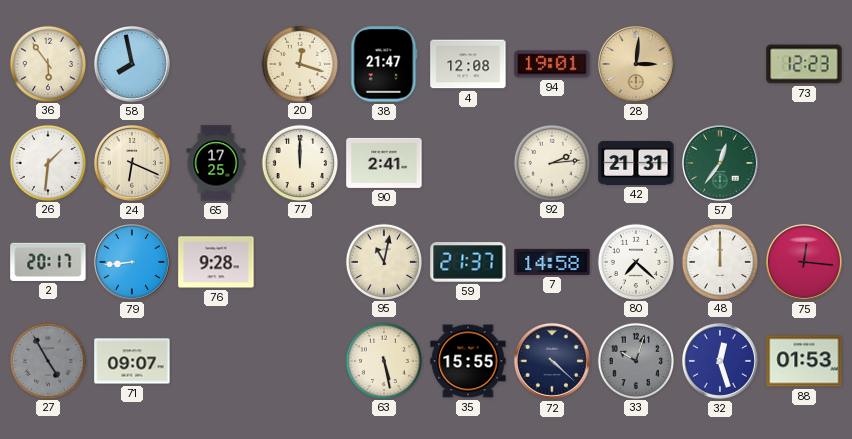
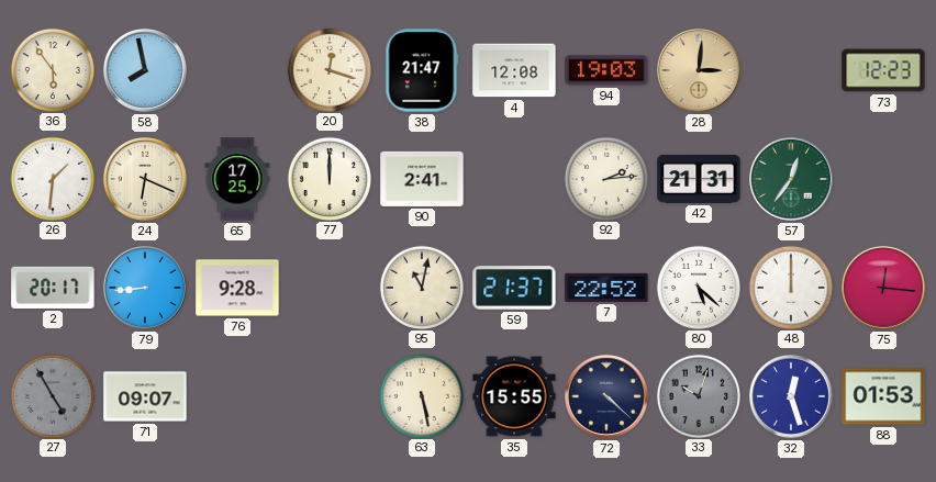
94: 19:01 -> 19:03
7: 14:58 -> 22:52
80: 7:22 -> 5:22
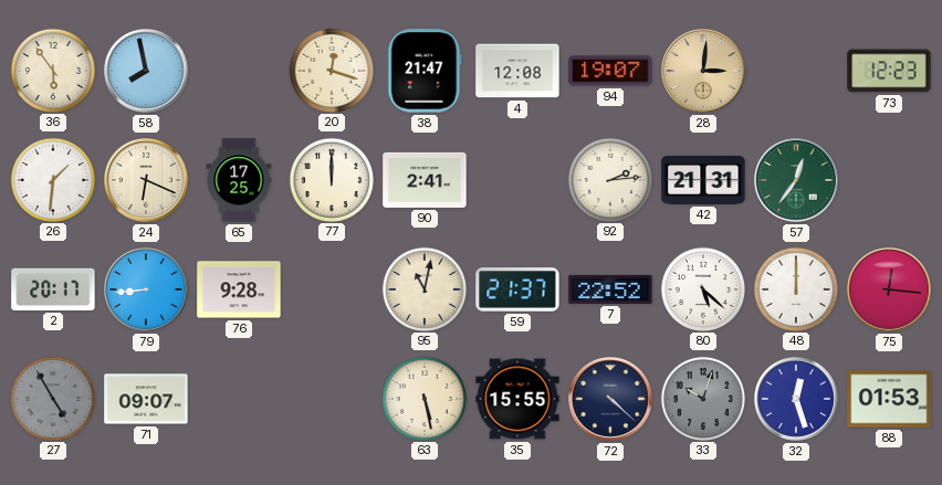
94: 19:03 -> 19:07
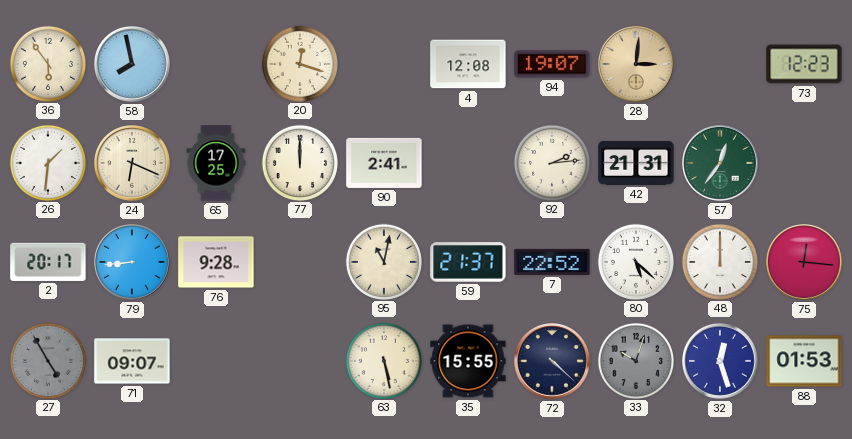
38: 21:47 -> none
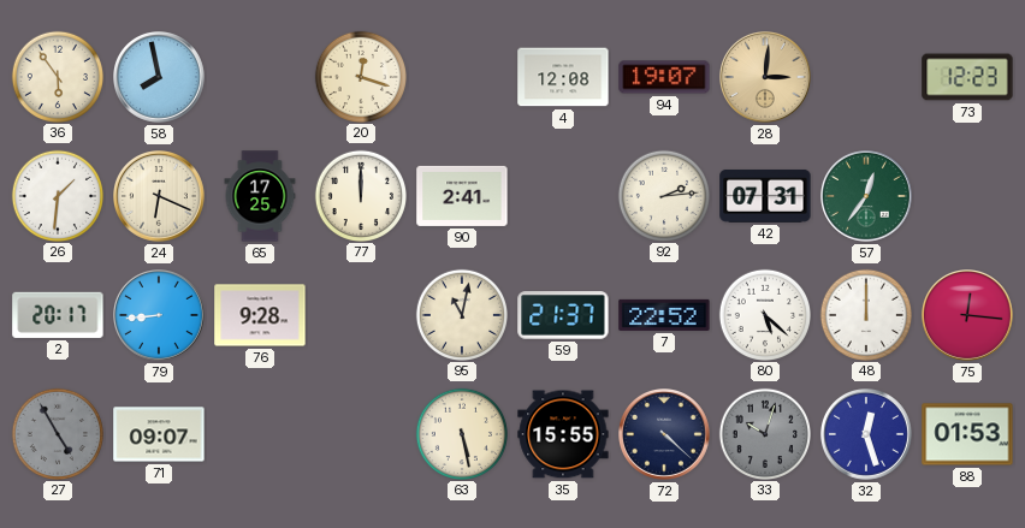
42: 21:31 -> 07:31
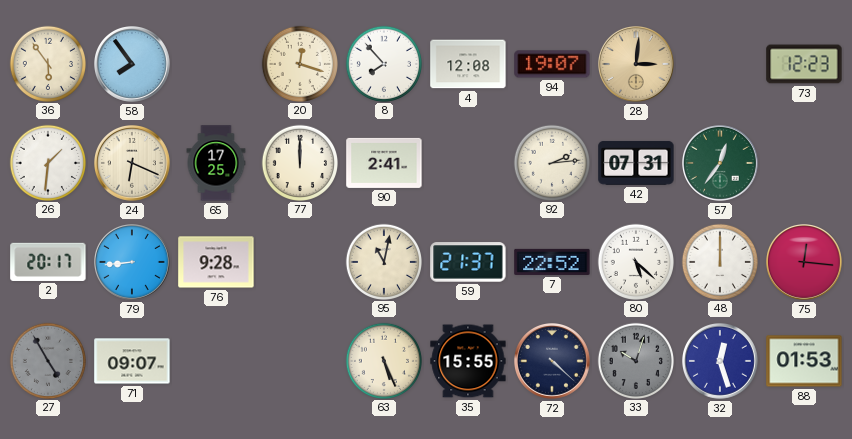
58: 7:58 -> 7:54
8: none -> 7:53
63: 5:28 -> 5:26
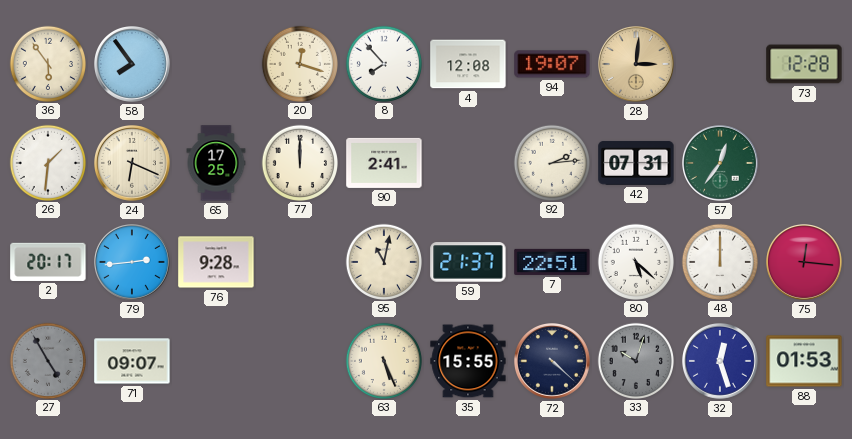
73: 12:23 -> 12:28
79: 8:44 -> 2:44
7: 22:52 -> 22:51
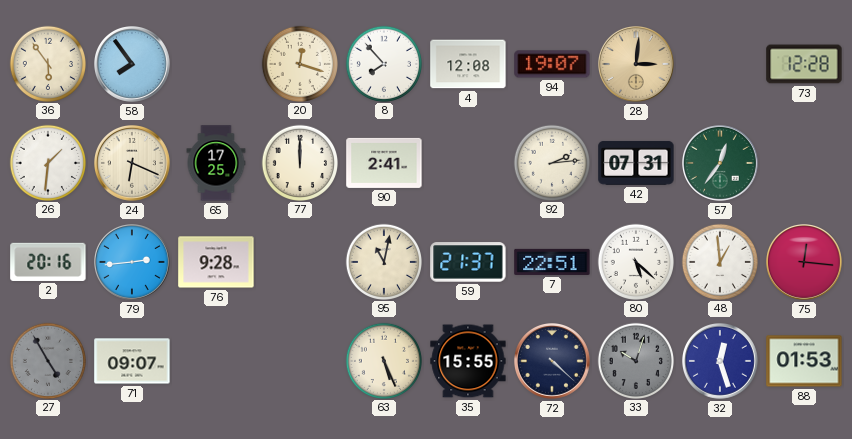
2: 20:17 -> 20:16
48: 12:00 -> 12:59
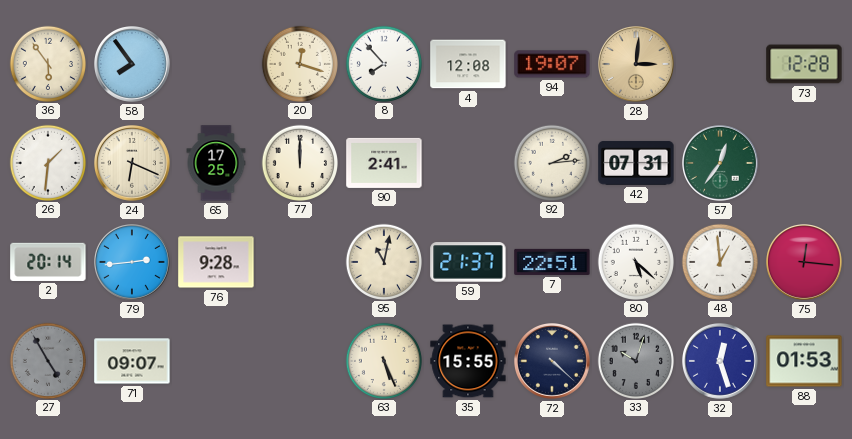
2: 20:16 -> 20:14
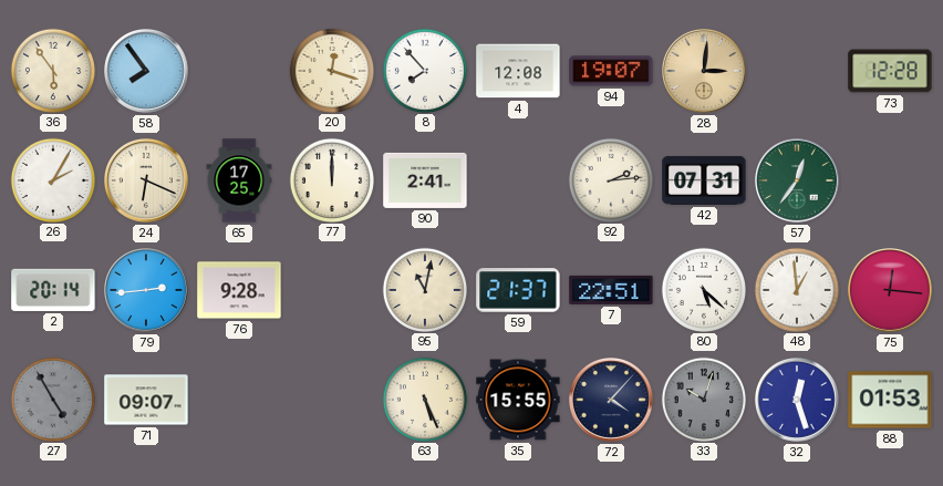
26: 1:31 -> 2:05
72: 4:22 -> 4:07
